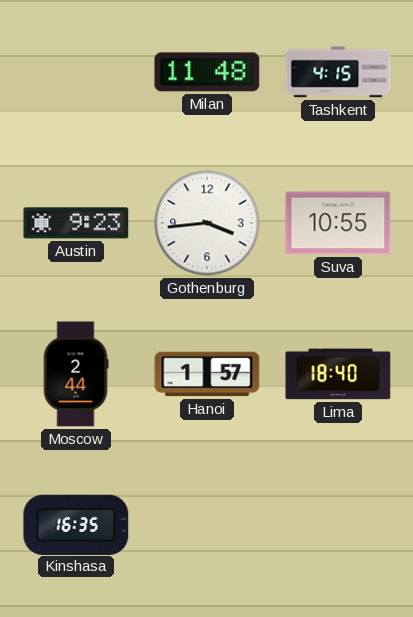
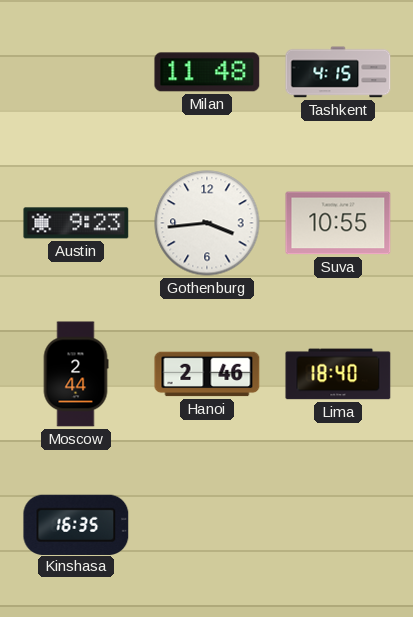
Hanoi: 1:57 -> 2:46
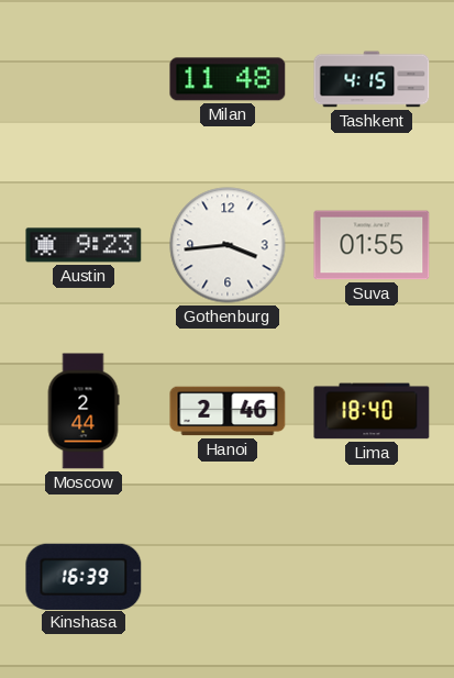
Suva: 10:55 -> 01:55
Kinshasa: 16:35 -> 16:39
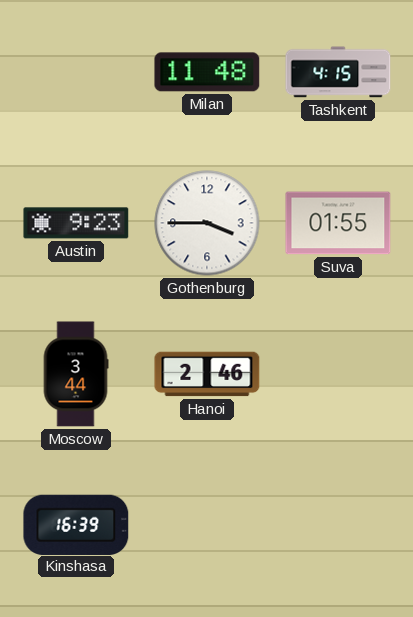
Gothenburg: 3:44 -> 3:45
Moscow: 2:44 -> 3:44
Lima: 18:40 -> none
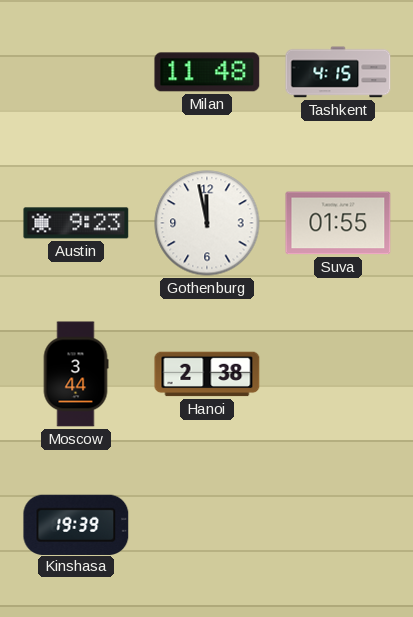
Gothenburg: 3:45 -> 11:58
Hanoi: 2:46 -> 2:38
Kinshasa: 16:39 -> 19:39
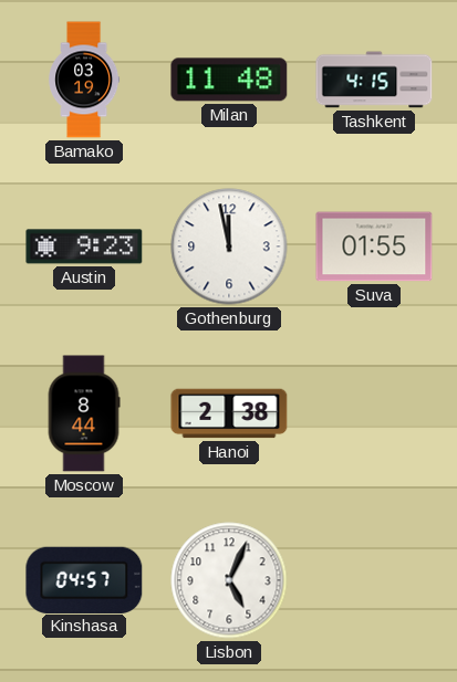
Bamako: none -> 03:19
Moscow: 3:44 -> 8:44
Kinshasa: 19:39 -> 04:57
Lisbon: none -> 5:04
